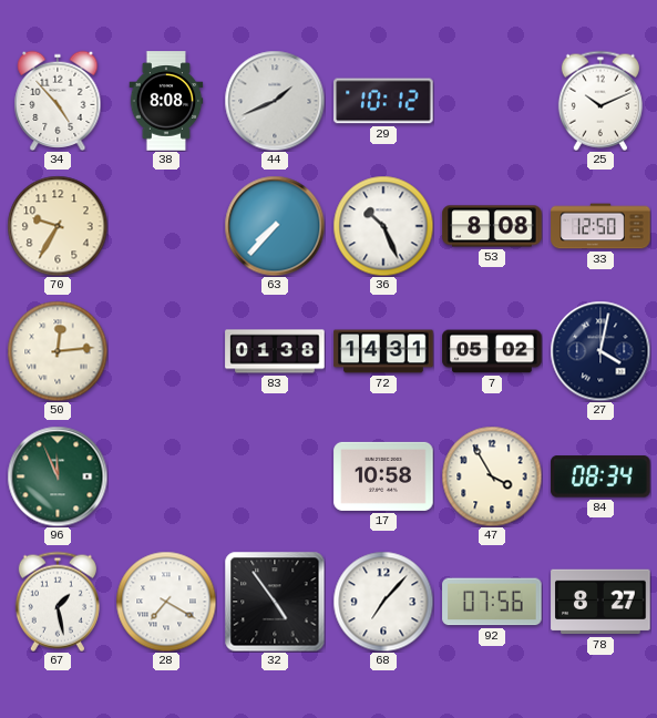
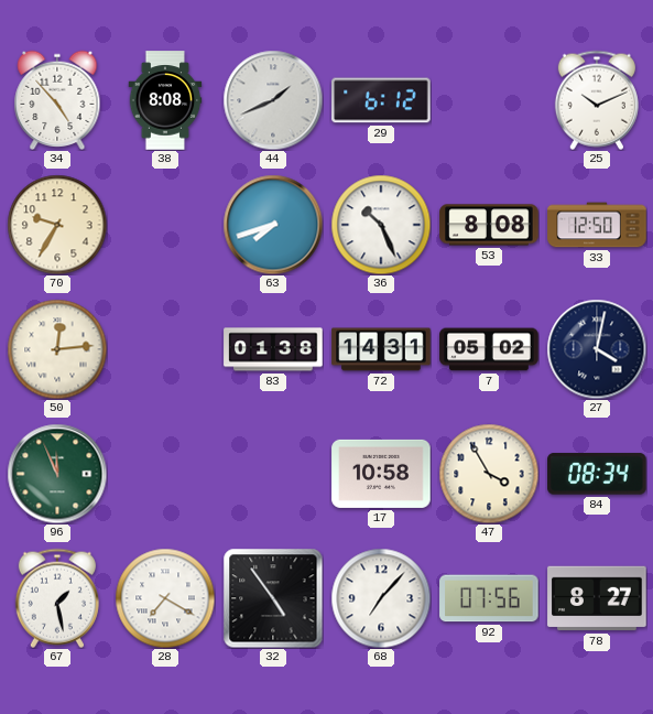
29: 10:12 -> 6:12
63: 7:37 -> 7:42
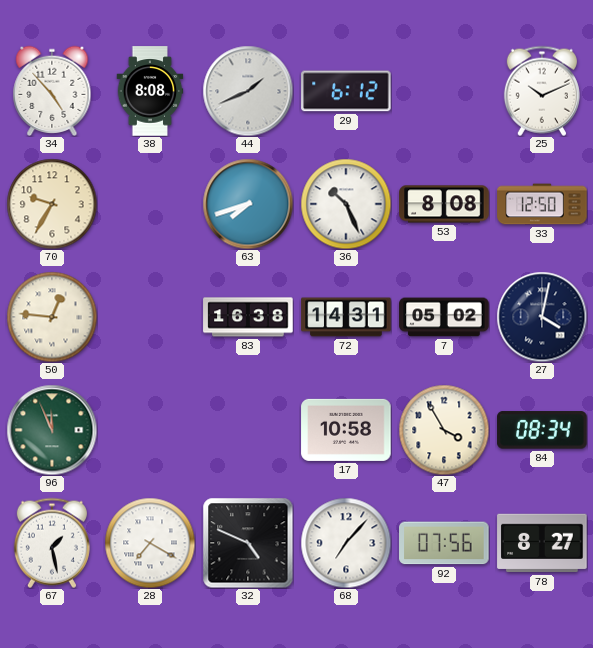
50: 12:14 -> 12:46
83: 01:38 -> 16:38
32: 4:54 -> 4:49
